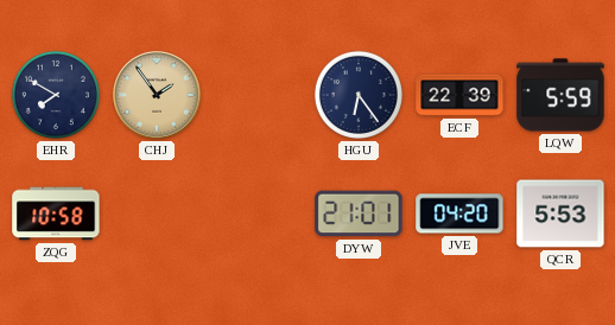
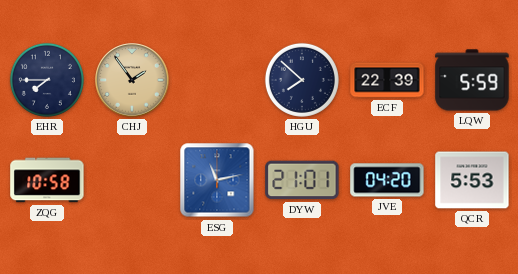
EHR: 7:50 -> 7:45
HGU: 6:24 -> 7:52
ESG: none -> 11:13
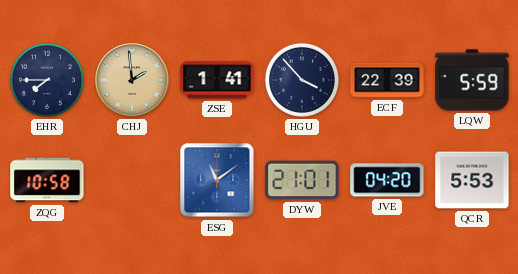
CHJ: 1:54 -> 1:59
ZSE: none -> 1:41
HGU: 7:52 -> 3:53
ESG: 11:13 -> 11:09
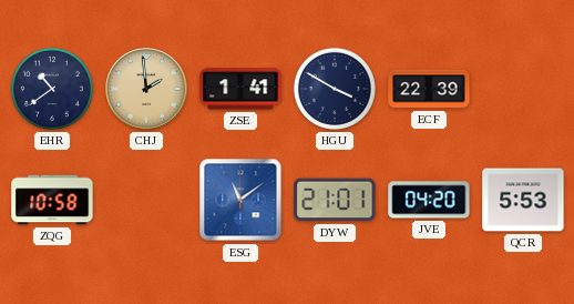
EHR: 7:45 -> 10:39
HGU: 3:53 -> 3:50
LQW: 5:59 -> none
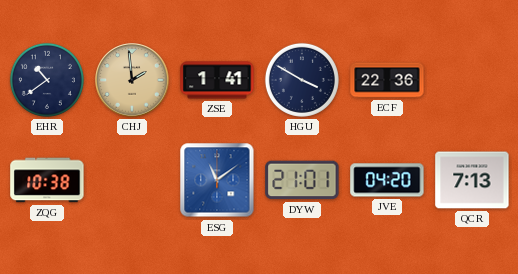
ECF: 22:39 -> 22:36
ZQG: 10:58 -> 10:38
QCR: 5:53 -> 7:13
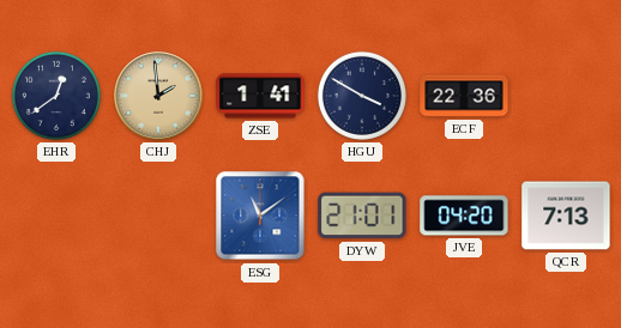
EHR: 10:39 -> 12:39
ZQG: 10:38 -> none
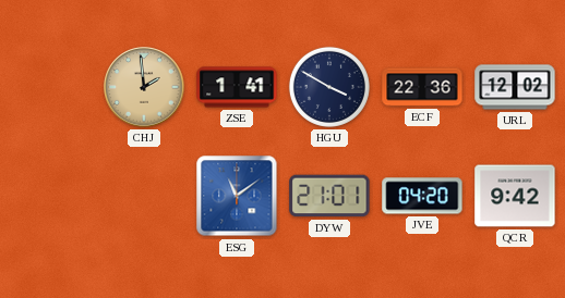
EHR: 12:39 -> none
URL: none -> 12:02
QCR: 7:13 -> 9:42
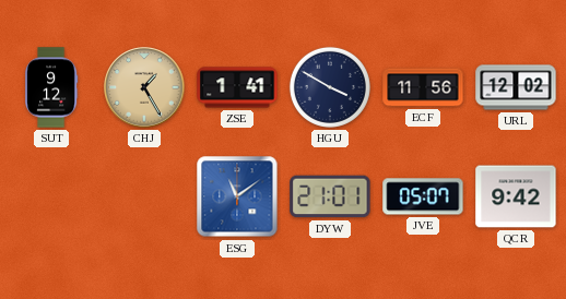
SUT: none -> 9:12
CHJ: 1:59 -> 1:25
ECF: 22:36 -> 11:56
JVE: 04:20 -> 05:07
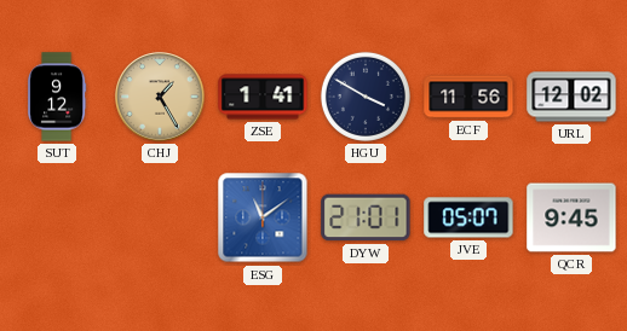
QCR: 9:42 -> 9:45
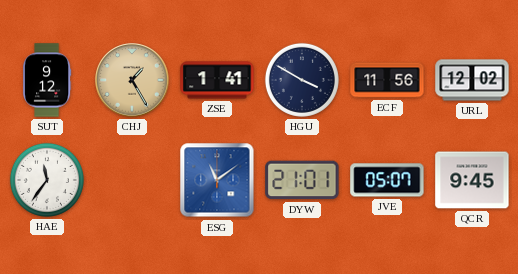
HAE: none -> 11:36
